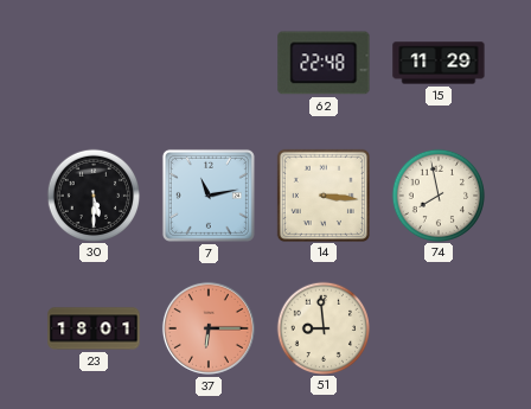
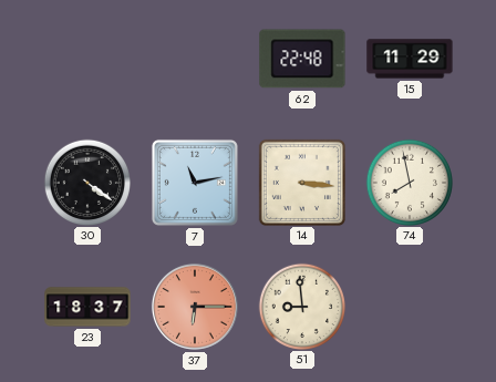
30: 5:30 -> 4:21
23: 18:01 -> 18:37
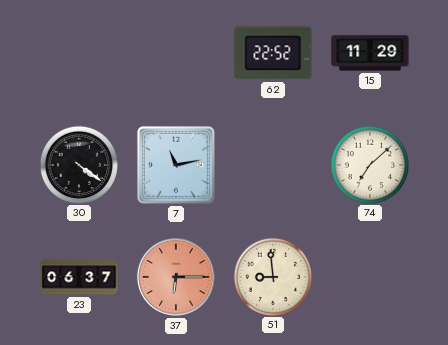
62: 22:48 -> 22:52
14: 3:16 -> none
74: 7:58 -> 7:08
23: 18:37 -> 06:37
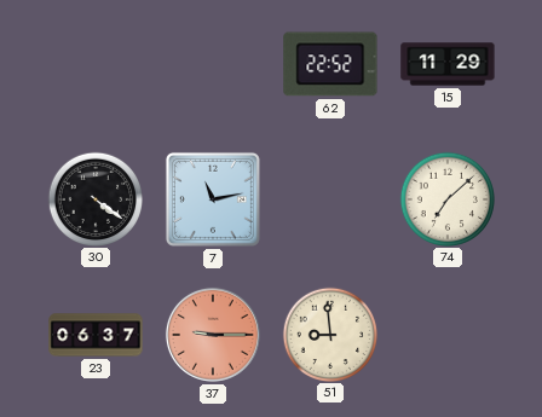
37: 6:15 -> 9:15
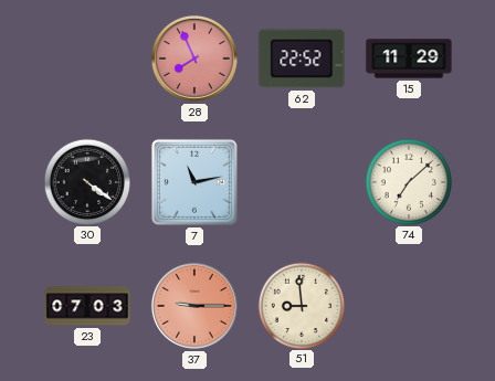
28: none -> 7:56
23: 06:37 -> 07:03
